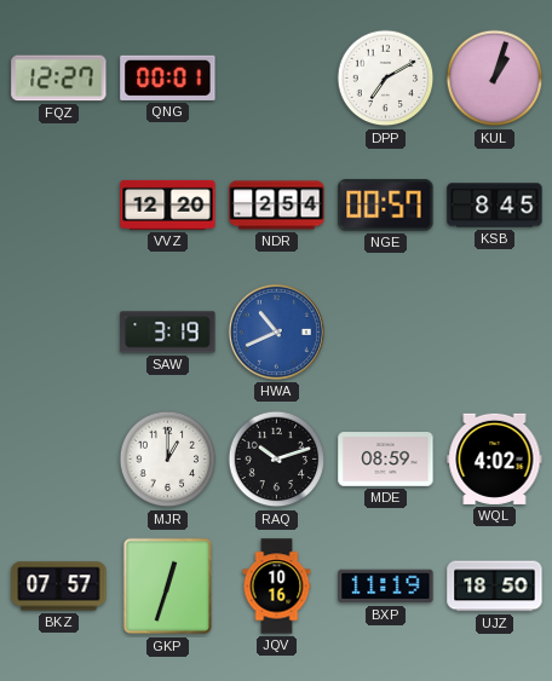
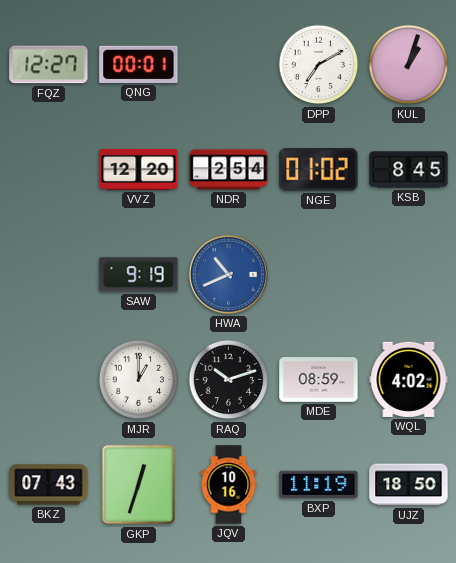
NGE: 00:57 -> 01:02
SAW: 3:19 -> 9:19
BKZ: 07:57 -> 07:43
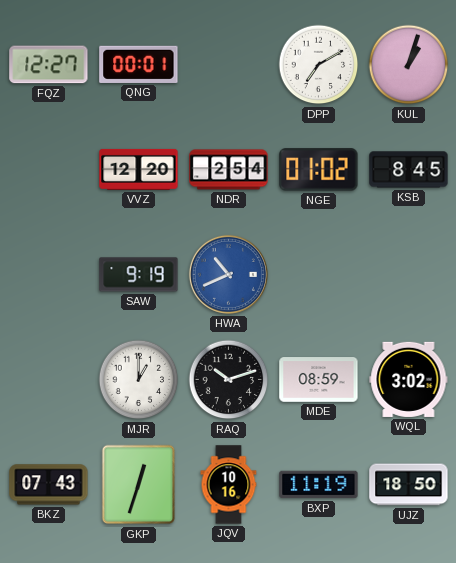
WQL: 4:02 -> 3:02
